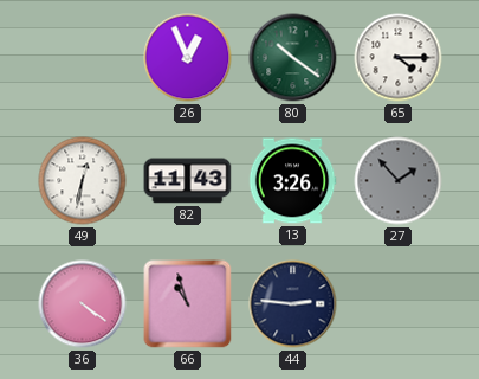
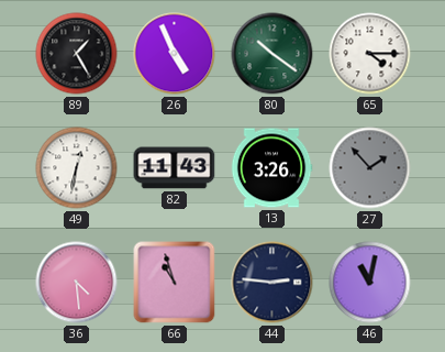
89: none -> 1:25
26: 12:56 -> 4:56
36: 4:21 -> 4:29
46: none -> 11:02
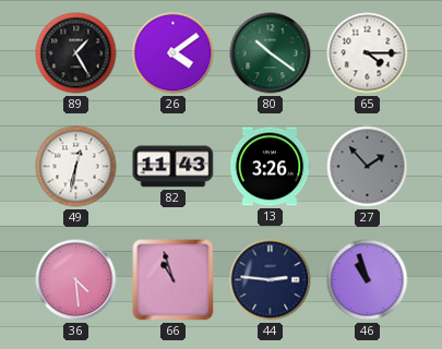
26: 4:56 -> 4:09
46: 11:02 -> 10:57
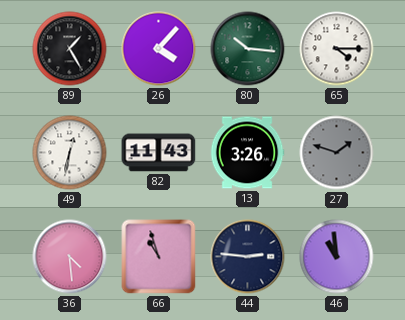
26: 4:09 -> 4:07
80: 10:21 -> 10:16
27: 1:53 -> 1:48
46: 10:57 -> 10:59
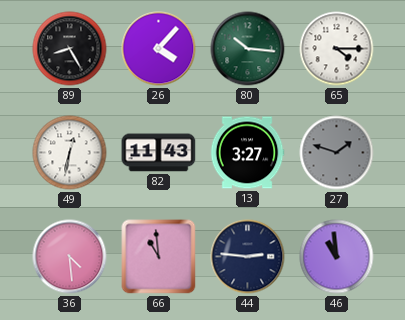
89: 1:25 -> 8:25
13: 3:26 -> 3:27
66: 10:57 -> 10:59
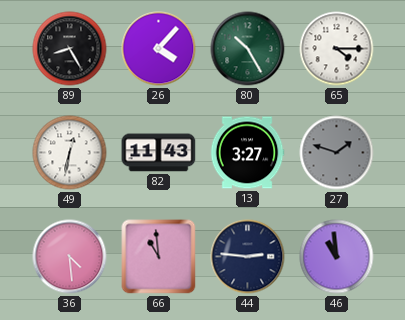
80: 10:16 -> 10:25
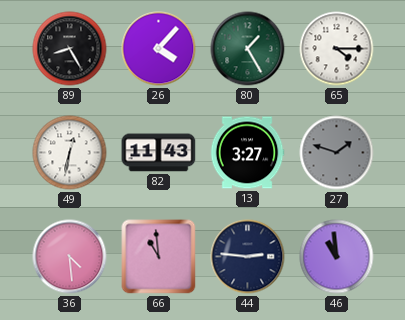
80: 10:25 -> 1:25
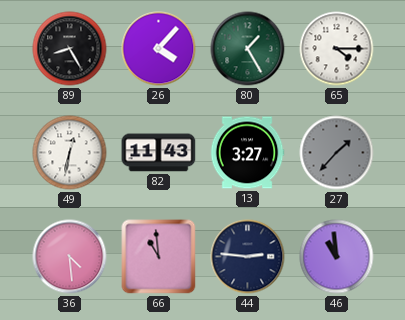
27: 1:48 -> 1:37
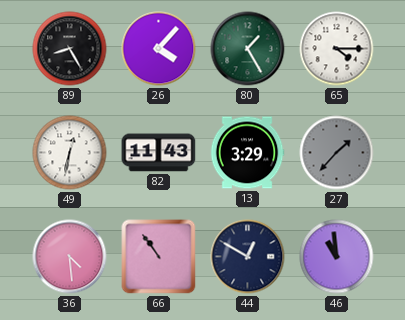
13: 3:27 -> 3:29
66: 10:59 -> 10:54
44: 2:46 -> 12:50
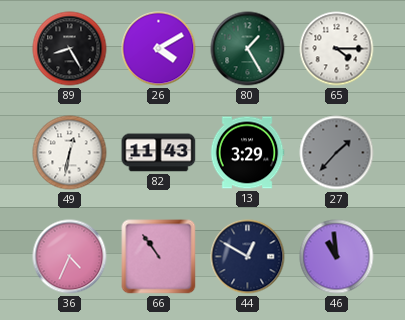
26: 4:07 -> 4:10
36: 4:29 -> 4:34
